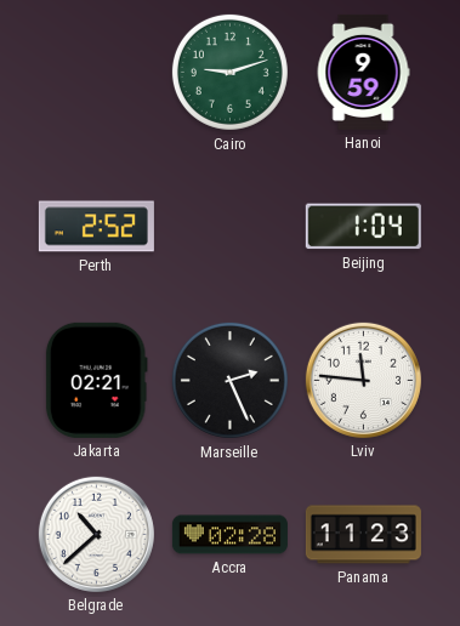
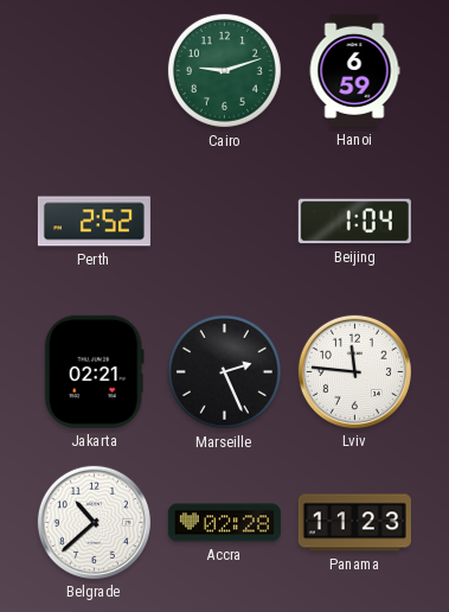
Hanoi: 9:59 -> 6:59
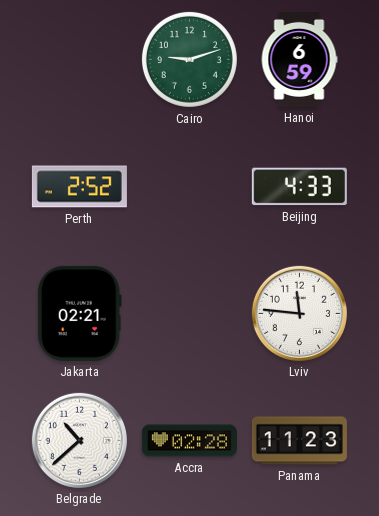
Beijing: 1:04 -> 4:33
Marseille: 2:26 -> none
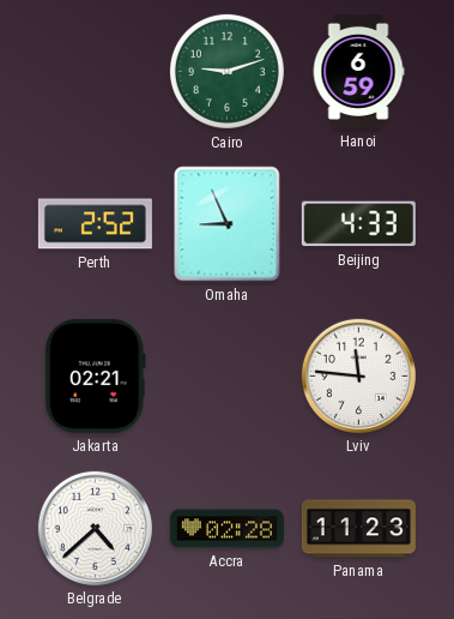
Omaha: none -> 8:56
Belgrade: 10:38 -> 4:38
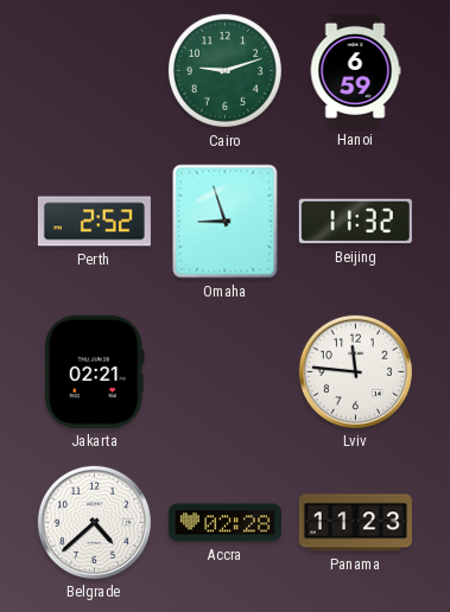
Omaha: 8:56 -> 8:57
Beijing: 4:33 -> 11:32
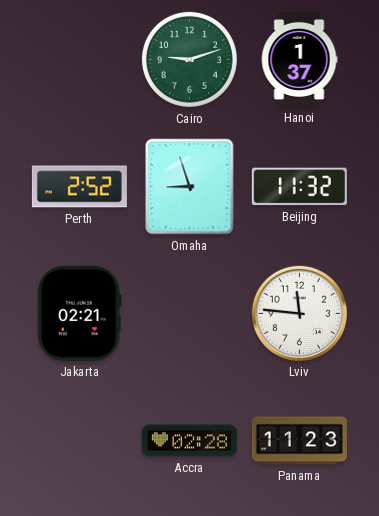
Hanoi: 6:59 -> 1:37
Belgrade: 4:38 -> none
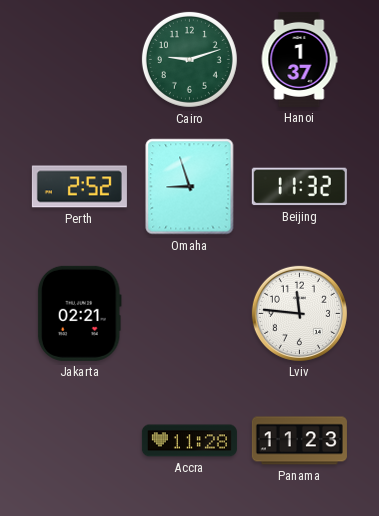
Accra: 02:28 -> 11:28
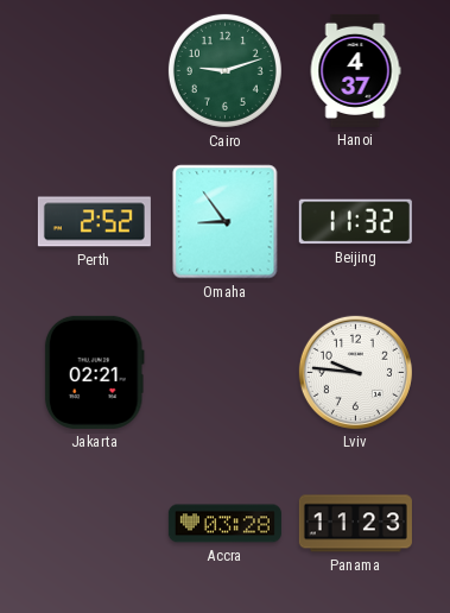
Hanoi: 1:37 -> 4:37
Omaha: 8:57 -> 8:54
Lviv: 11:46 -> 9:46
Accra: 11:28 -> 03:28
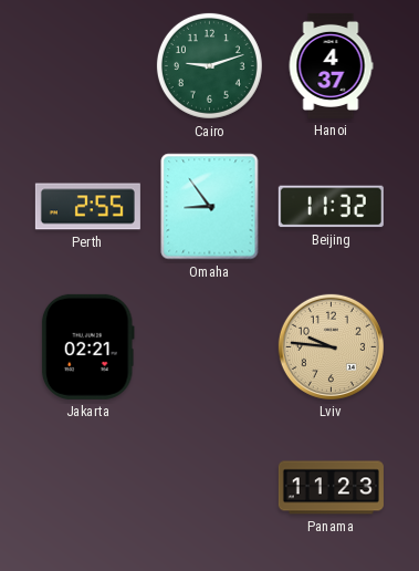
Perth: 2:52 -> 2:55
Lviv dial: white -> champagne
Accra: 03:28 -> none
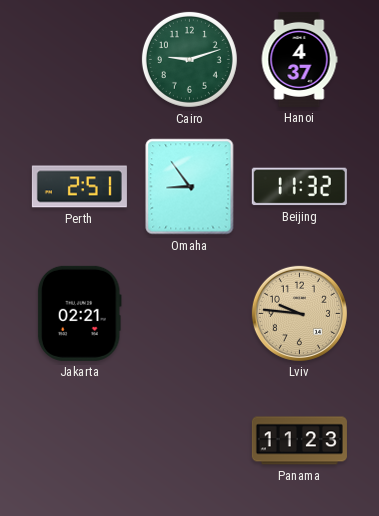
Perth: 2:55 -> 2:51
